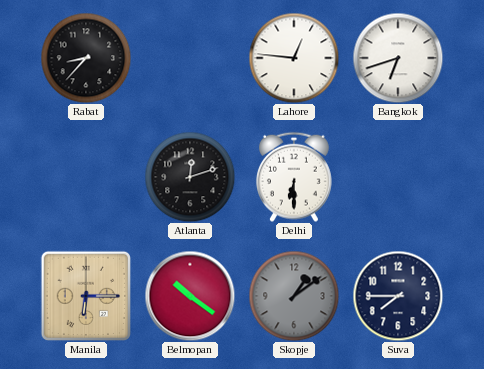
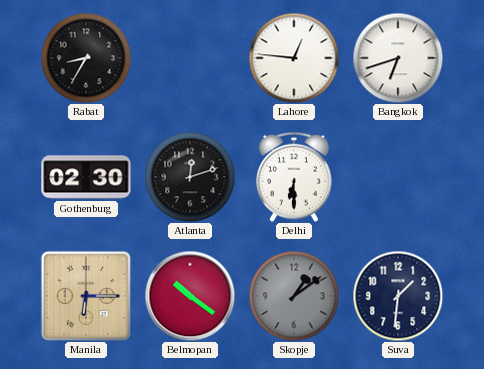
Rabat: 8:37 -> 8:35
Gothenburg: none -> 02:30
Suva: 7:45 -> 1:31
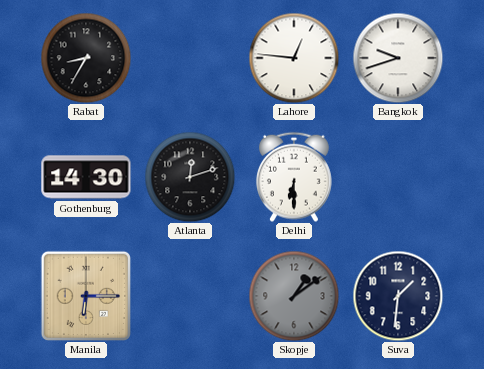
Bangkok: 6:42 -> 9:42
Gothenburg: 02:30 -> 14:30
Belmopan: 10:21 -> none
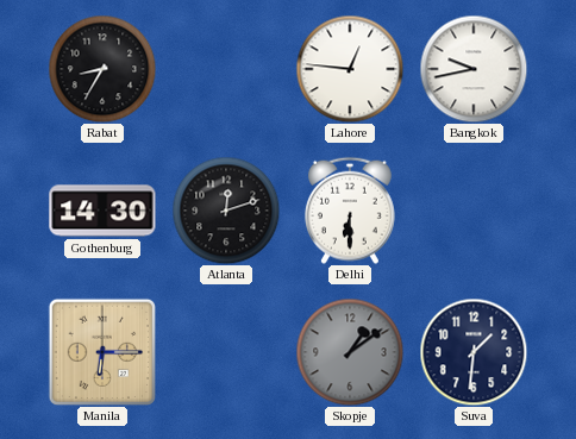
Bangkok: 9:42 -> 9:43
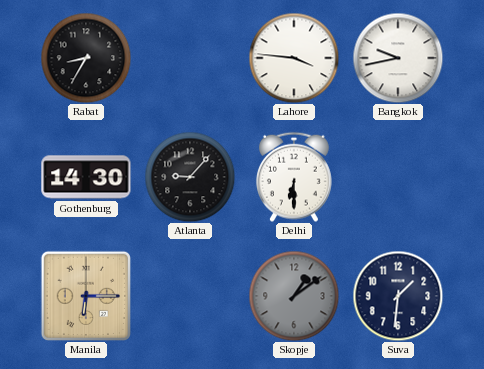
Lahore: 12:46 -> 3:46
Atlanta: 12:12 -> 9:07
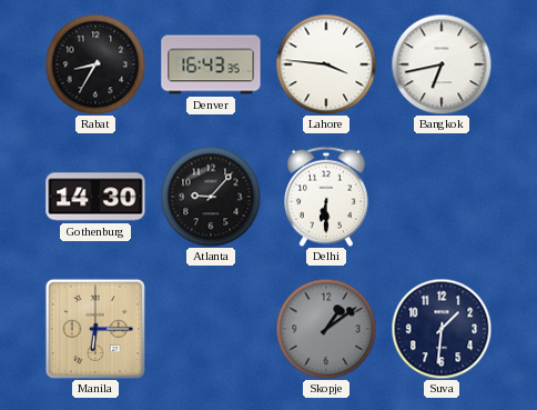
Denver: none -> 16:43
Bangkok: 9:43 -> 6:43
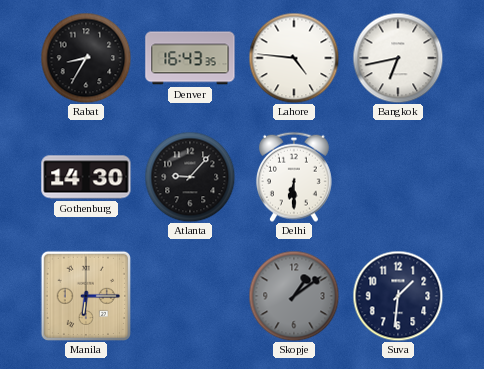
Lahore: 3:46 -> 4:46
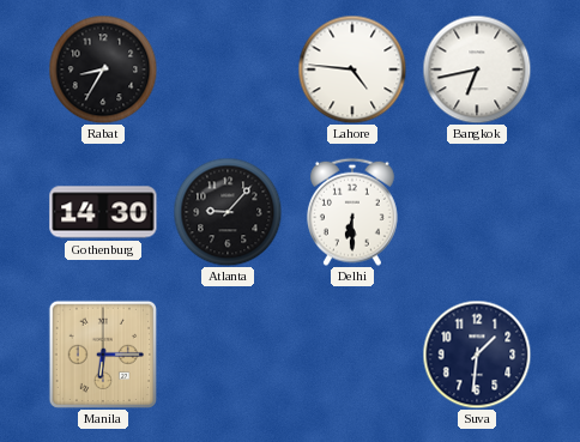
Denver: 16:43 -> none
Skopje: 1:09 -> none
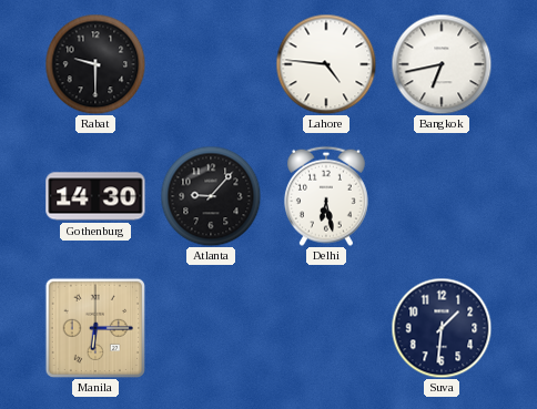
Rabat: 8:35 -> 9:30
Delhi: 6:30 -> 6:28
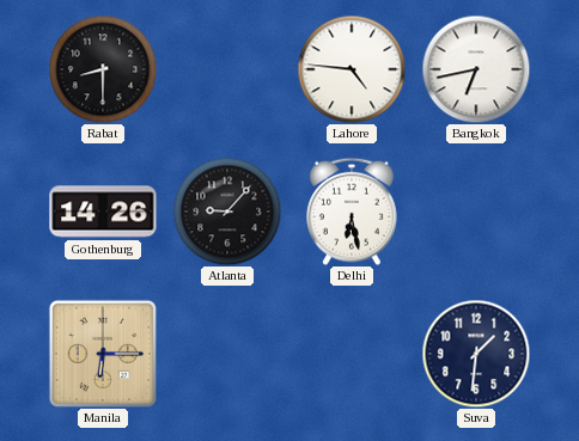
Rabat: 9:30 -> 8:30
Gothenburg: 14:30 -> 14:26
